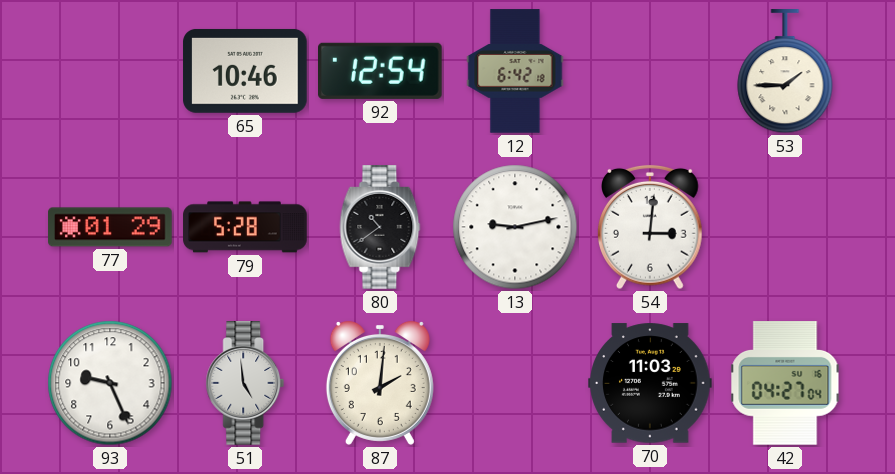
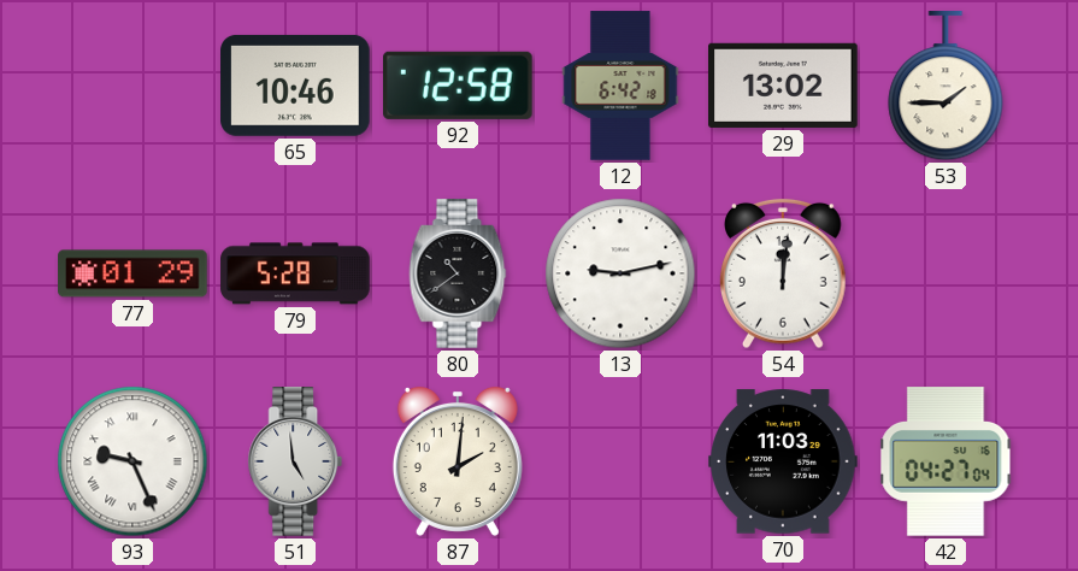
92: 12:54 -> 12:58
29: none -> 13:02
54: 3:01 -> 12:01
93 numerals: Arabic -> Roman
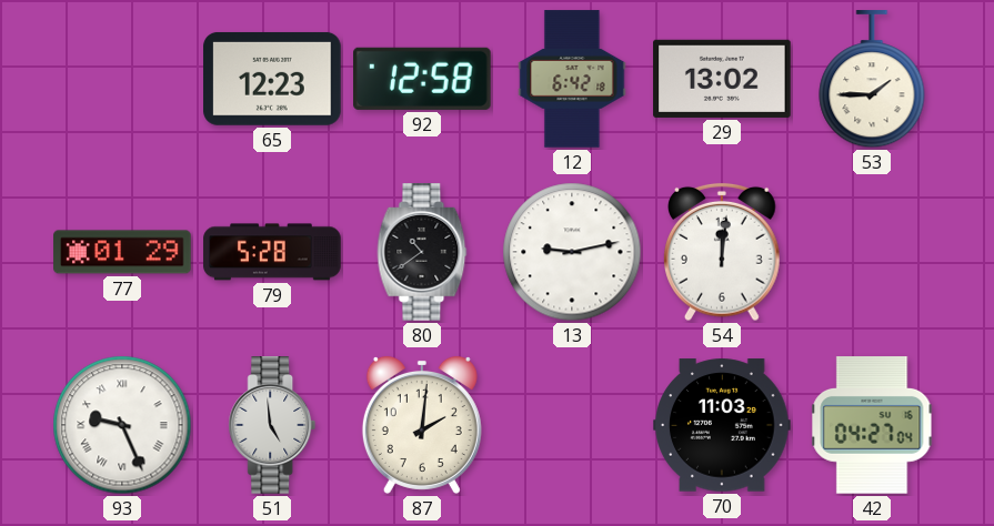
65: 10:46 -> 12:23
